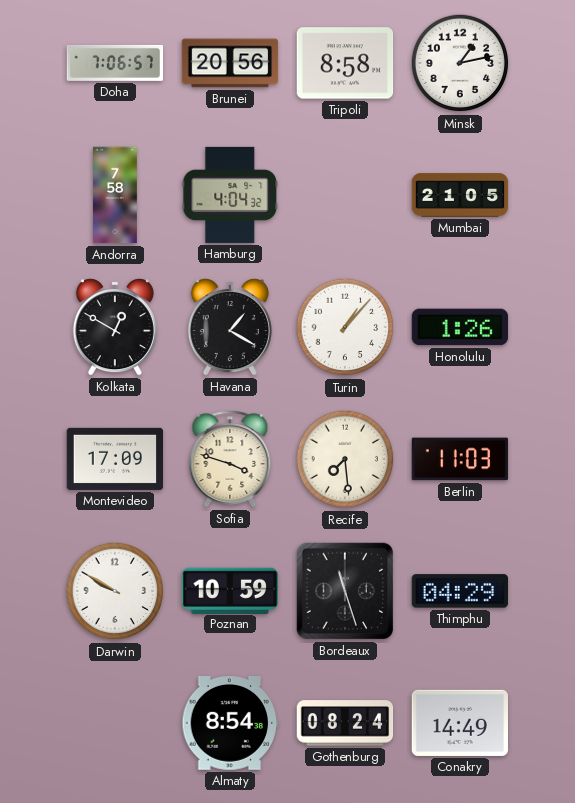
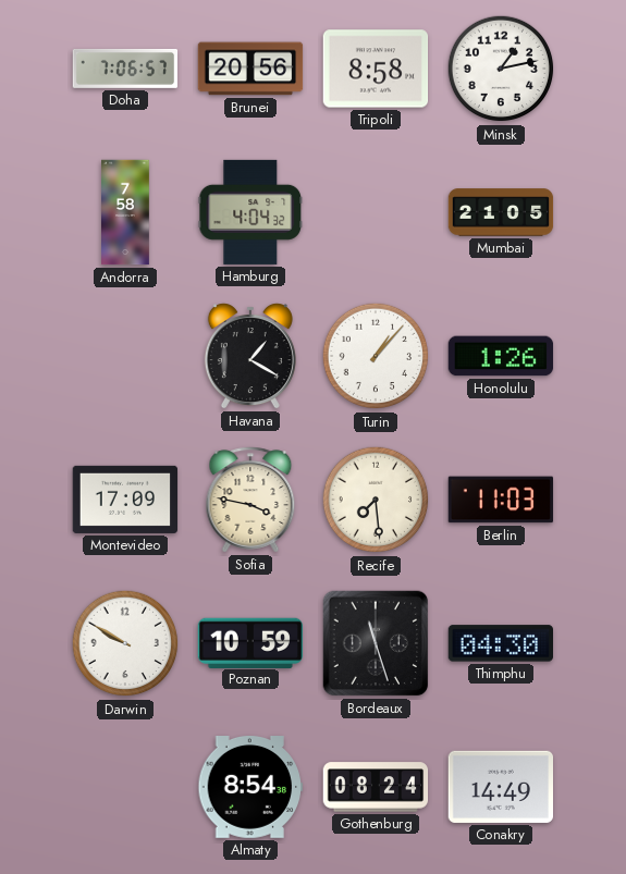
Kolkata: 12:50 -> none
Sofia: 3:48 -> 3:47
Thimphu: 04:29 -> 04:30
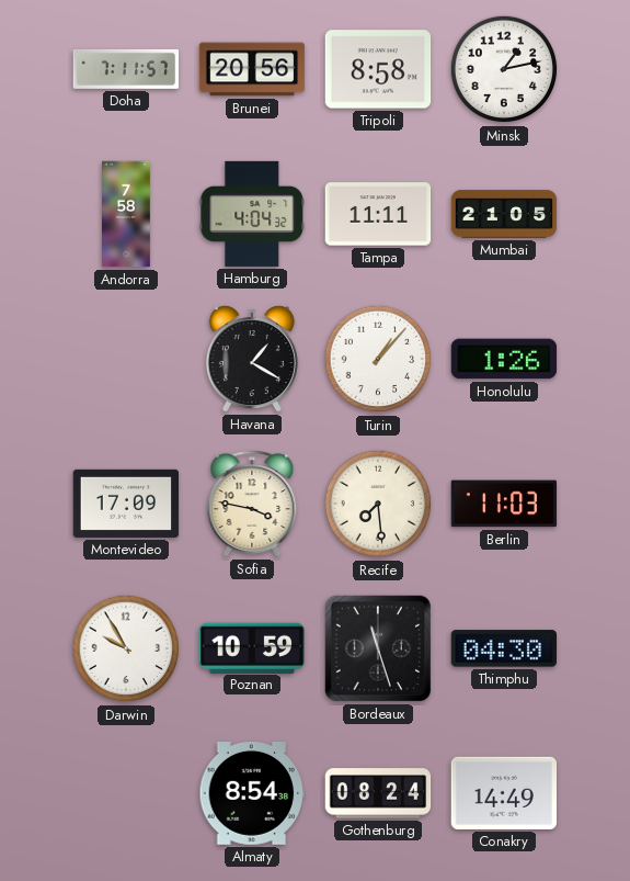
Doha: 7:06 -> 7:11
Tampa: none -> 11:11
Darwin: 9:50 -> 9:55
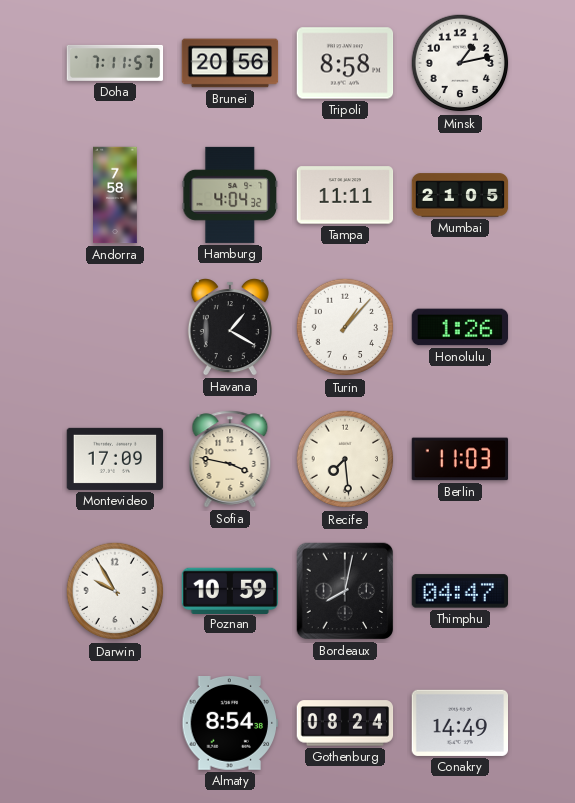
Bordeaux: 11:27 -> 8:02
Thimphu: 04:30 -> 04:47
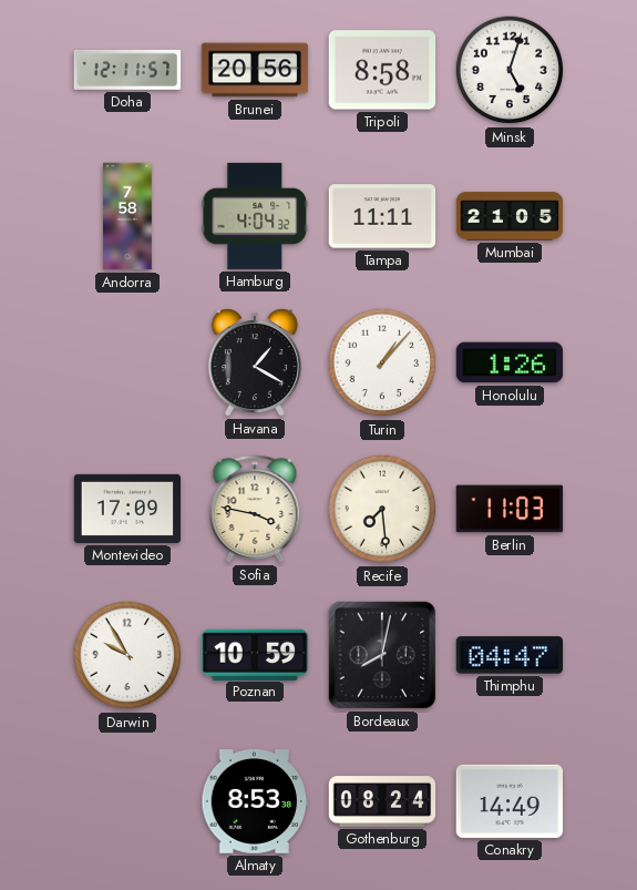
Doha: 7:11 -> 12:11
Minsk: 1:13 -> 5:03
Almaty: 8:54 -> 8:53
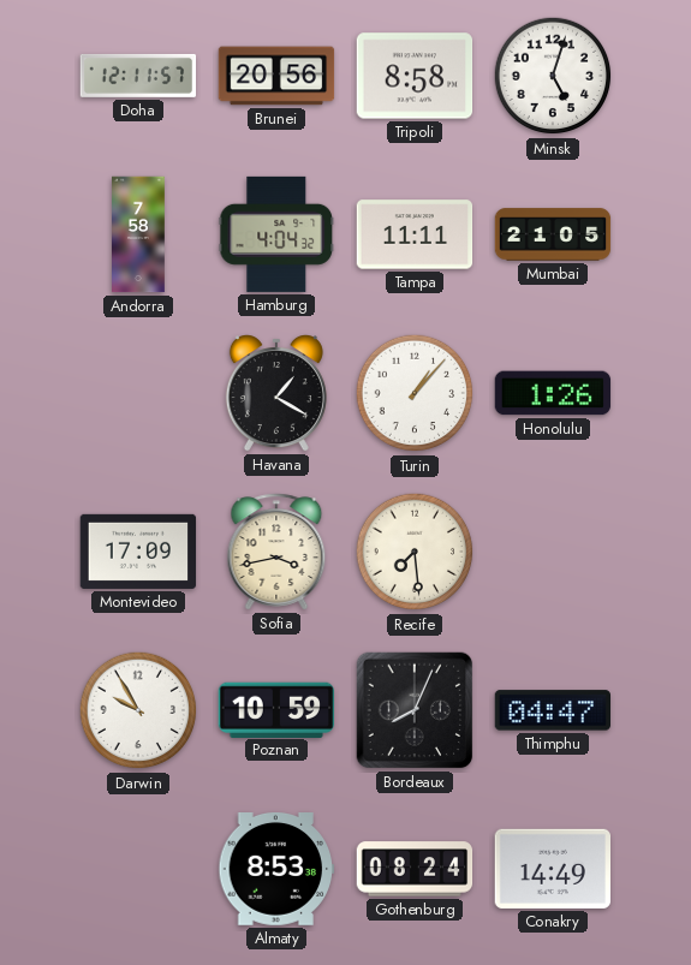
Sofia: 3:47 -> 3:43
Berlin: 11:03 -> none
Bordeaux: 8:02 -> 8:04
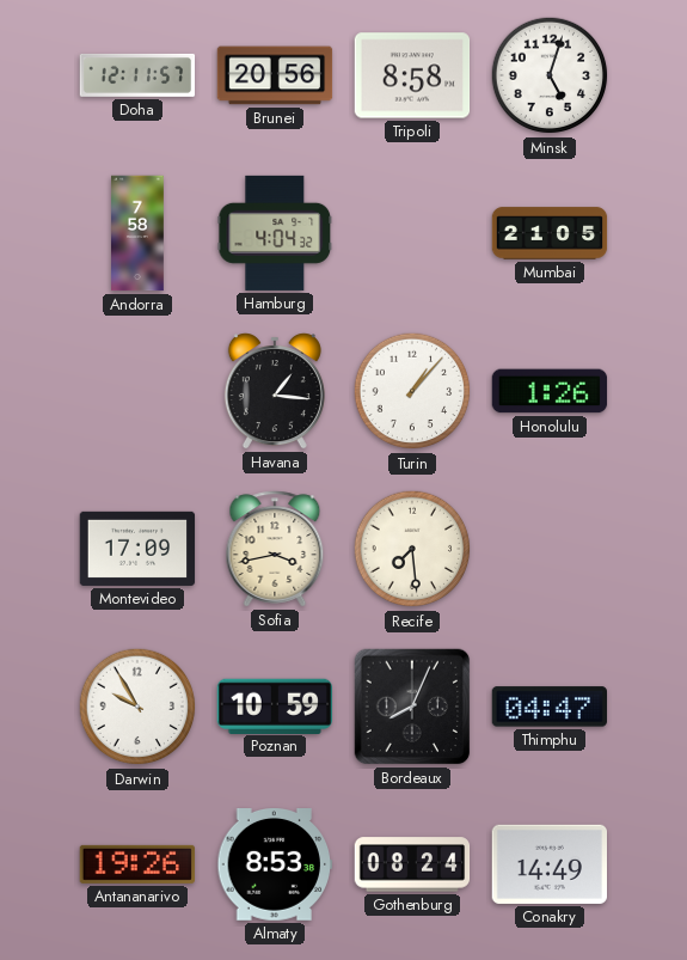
Tampa: 11:11 -> none
Havana: 1:20 -> 1:16
Antananarivo: none -> 19:26
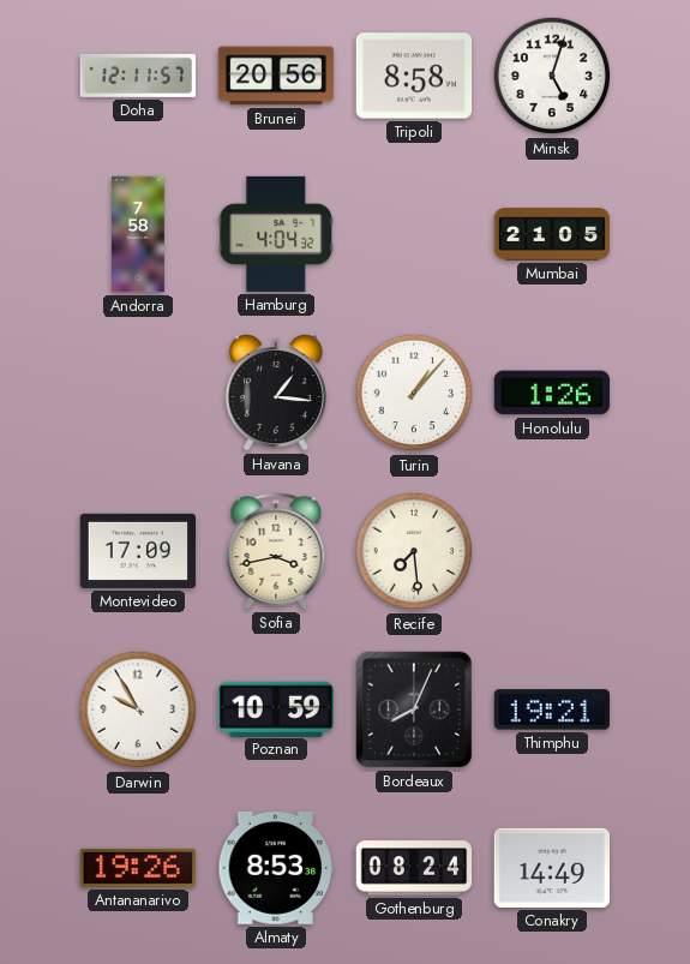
Thimphu: 04:47 -> 19:21
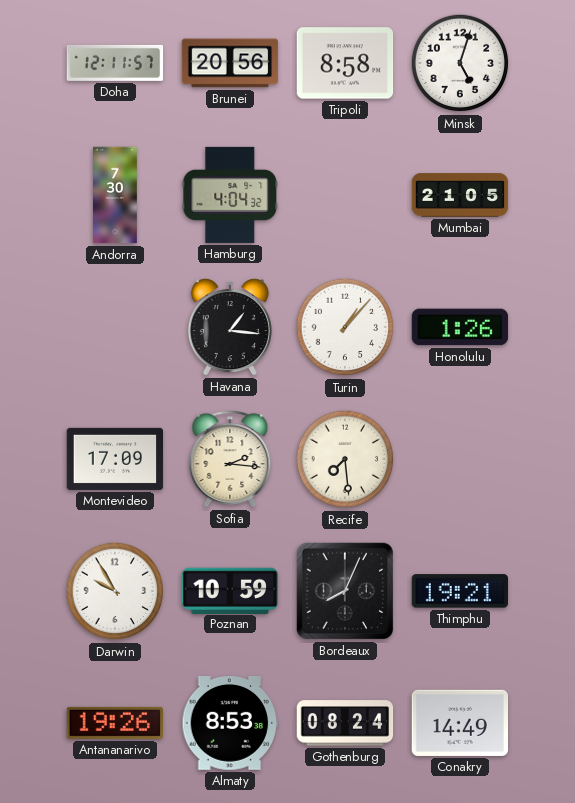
Andorra: 7:58 -> 7:30
Sofia: 3:43 -> 2:16
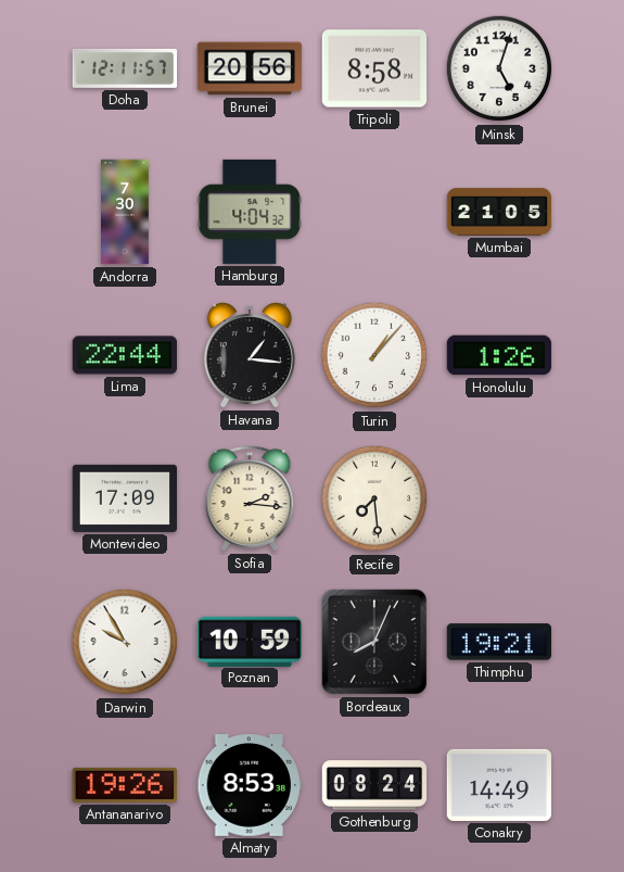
Lima: none -> 22:44
